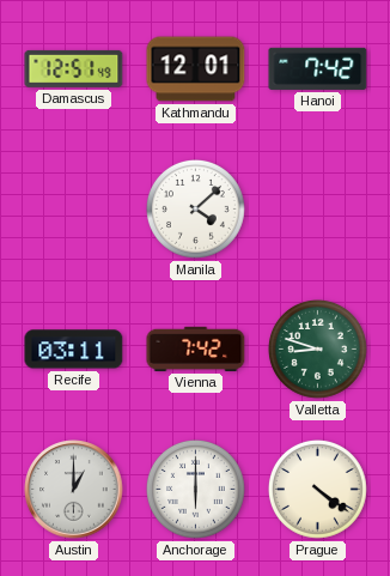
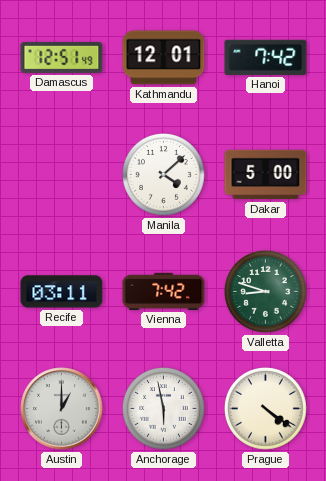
Dakar: none -> 5:00
Anchorage: 6:00 -> 5:58
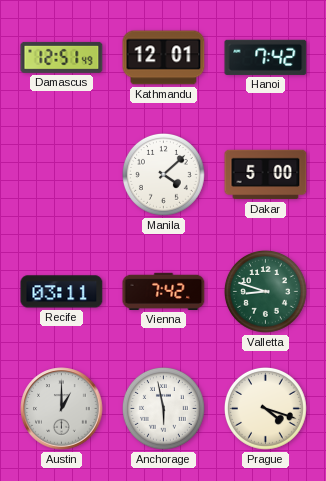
Prague: 4:21 -> 4:18
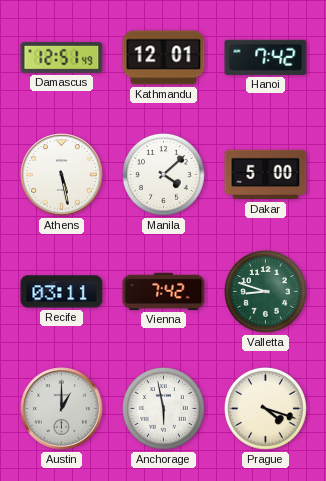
Athens: none -> 5:28
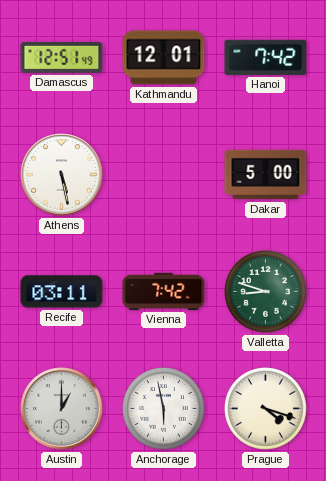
Manila: 4:08 -> none
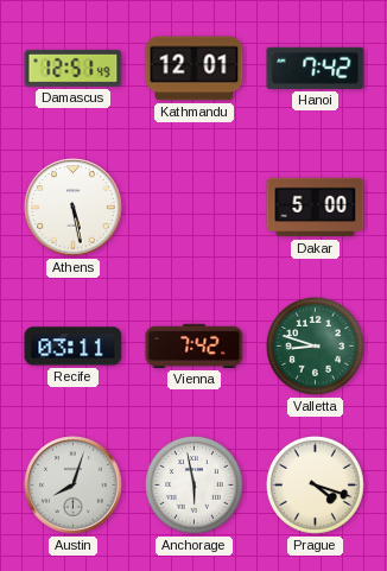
Austin: 1:00 -> 8:03
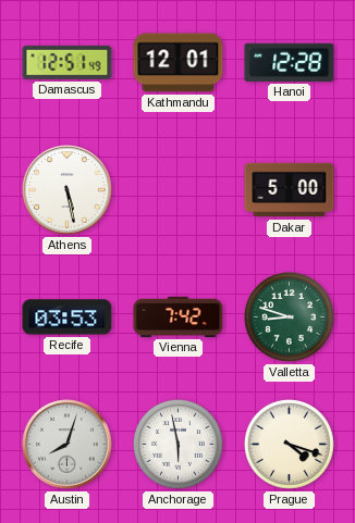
Hanoi: 7:42 -> 12:28
Recife: 03:11 -> 03:53
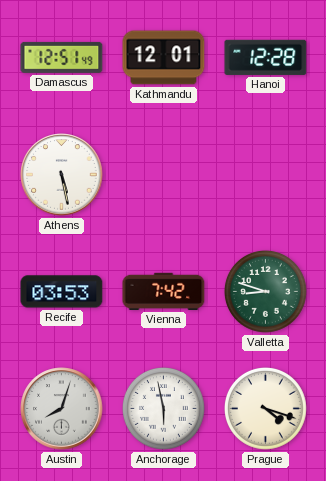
Dakar: 5:00 -> none
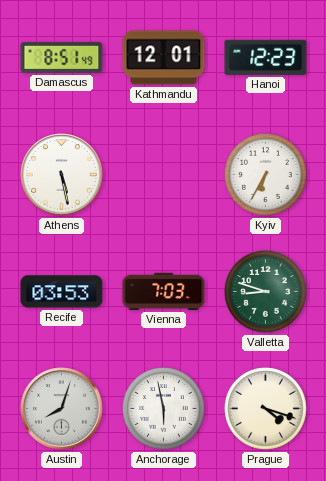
Damascus: 12:51 -> 8:51
Hanoi: 12:28 -> 12:23
Kyiv: none -> 6:35
Vienna: 7:42 -> 7:03
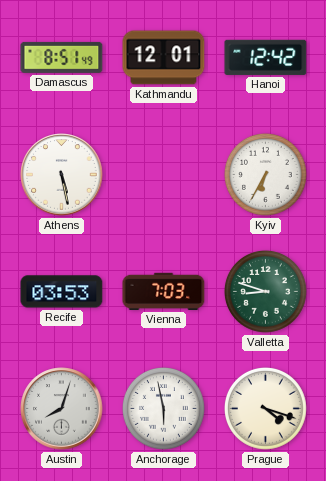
Hanoi: 12:23 -> 12:42
